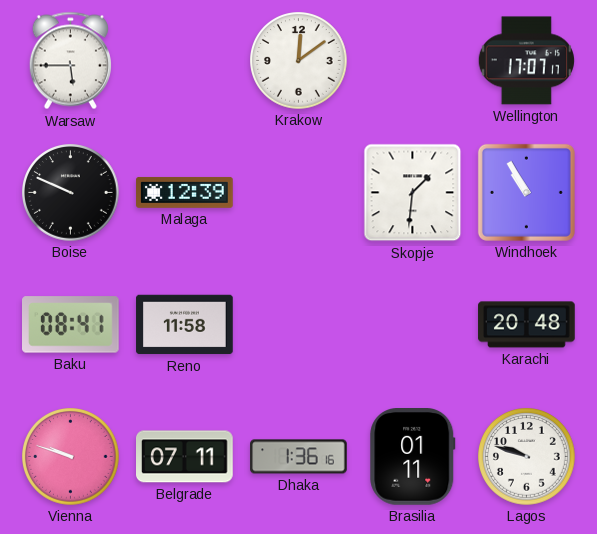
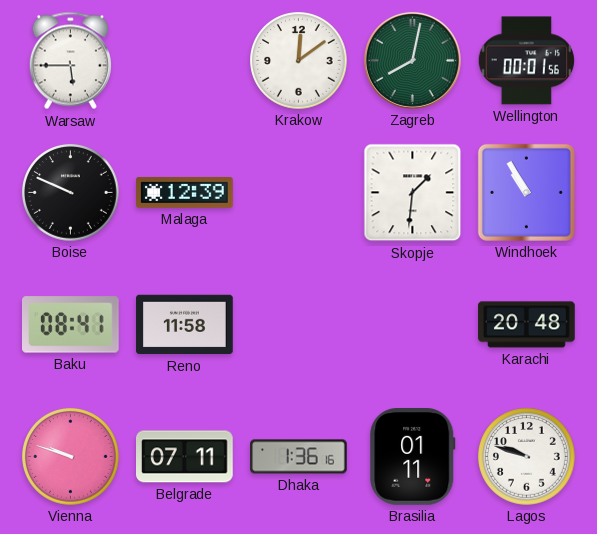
Zagreb: none -> 8:02
Wellington: 17:07 -> 00:01
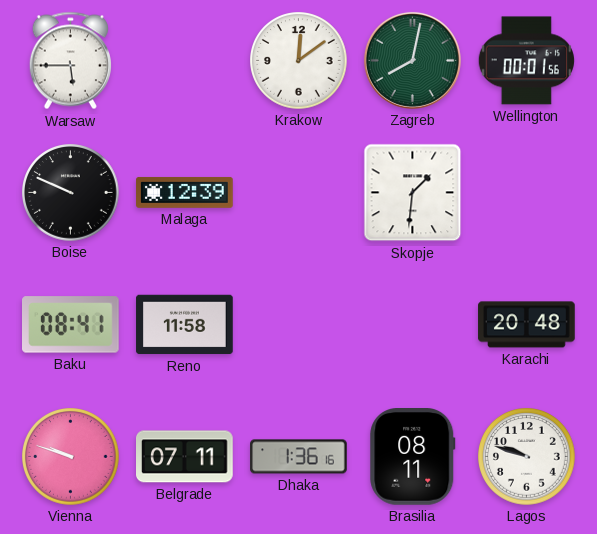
Windhoek: 10:55 -> none
Brasilia: 01:11 -> 08:11
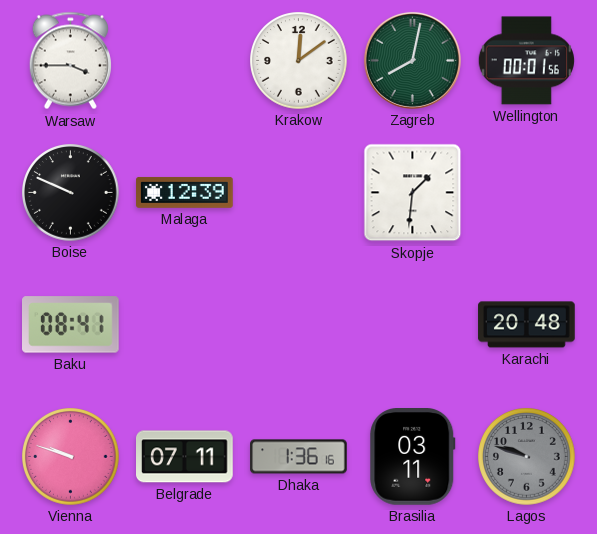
Warsaw: 5:45 -> 3:45
Reno: 11:58 -> none
Brasilia: 08:11 -> 03:11
Lagos dial: white -> grey
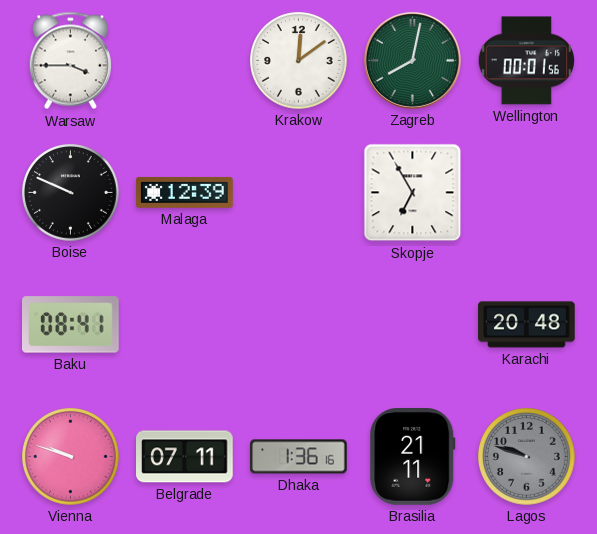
Skopje: 1:31 -> 6:55
Brasilia: 03:11 -> 21:11
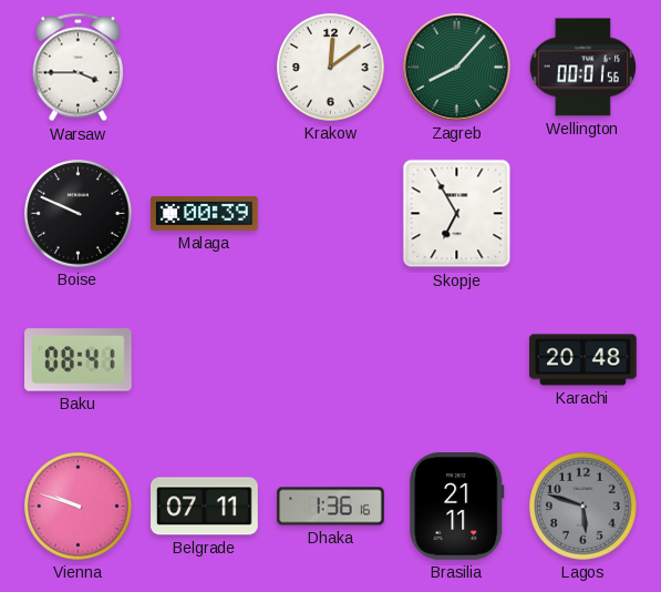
Zagreb: 8:02 -> 8:07
Malaga: 12:39 -> 00:39
Lagos: 9:48 -> 5:48
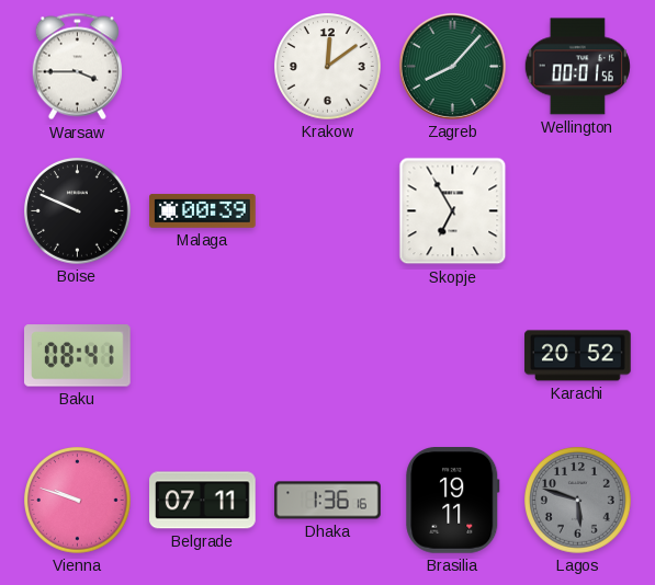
Karachi: 20:48 -> 20:52
Brasilia: 21:11 -> 19:11
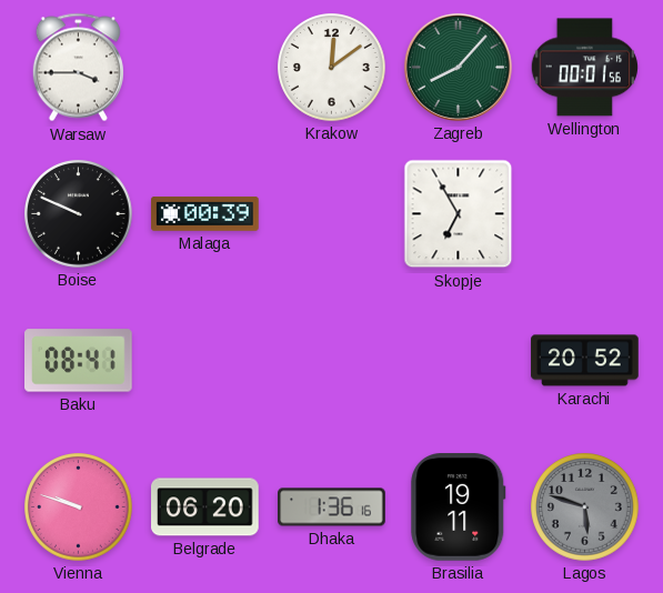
Belgrade: 07:11 -> 06:20
